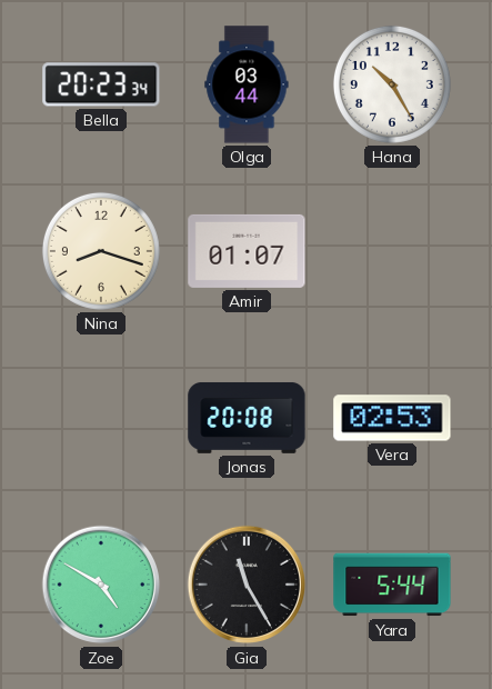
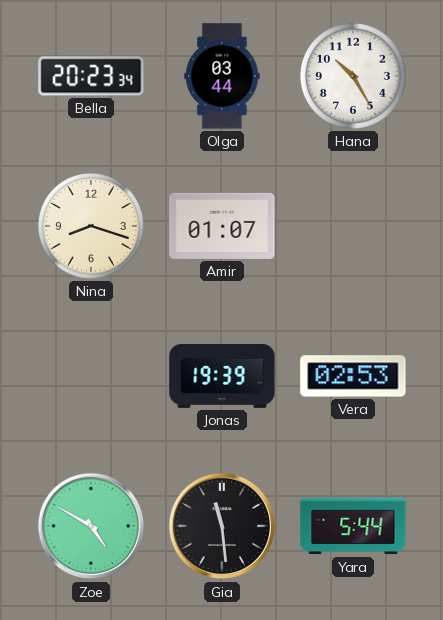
Jonas: 20:08 -> 19:39
Gia: 11:25 -> 11:29
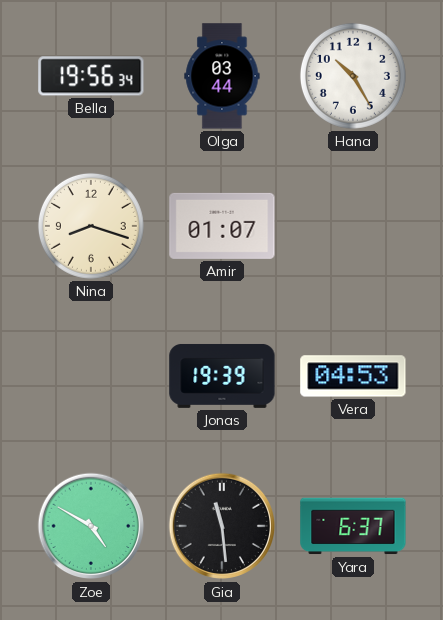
Bella: 20:23 -> 19:56
Vera: 02:53 -> 04:53
Yara: 5:44 -> 6:37
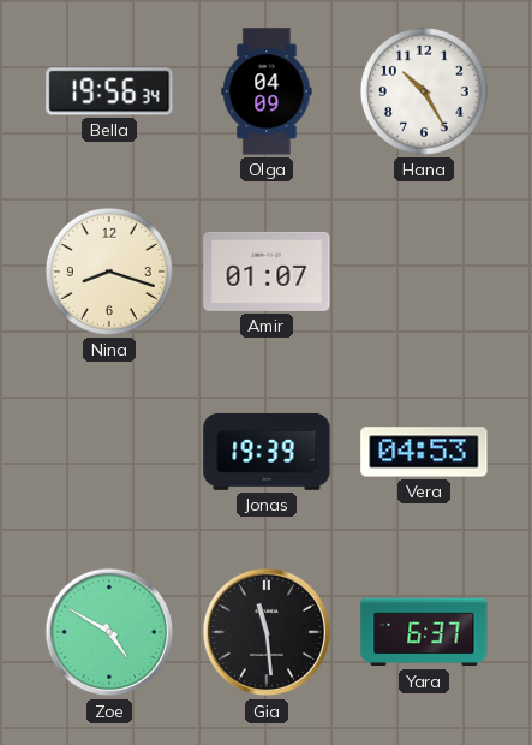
Olga: 03:44 -> 04:09
